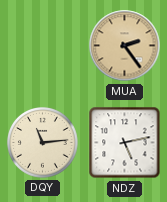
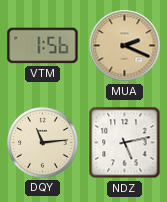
VTM: none -> 1:56
MUA: 2:24 -> 2:19
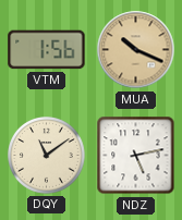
MUA: 2:19 -> 10:19
DQY: 11:14 -> 11:09
